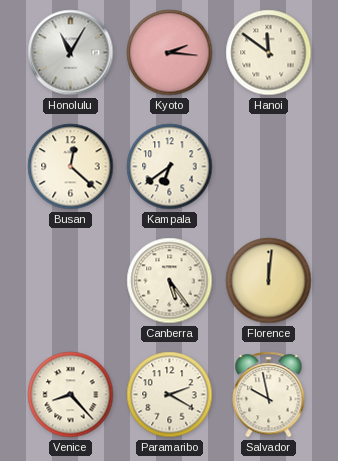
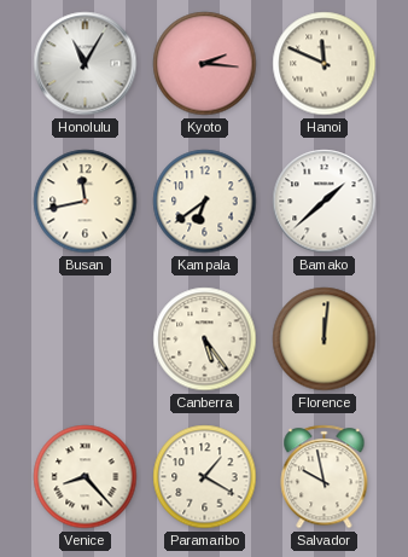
Hanoi: 11:51 -> 11:49
Busan: 12:22 -> 11:43
Bamako: none -> 1:38
Paramaribo: 2:20 -> 1:20
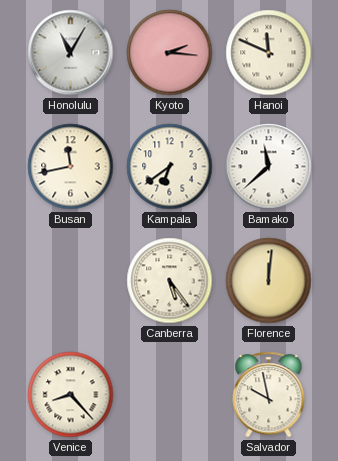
Bamako: 1:38 -> 11:38
Paramaribo: 1:20 -> none
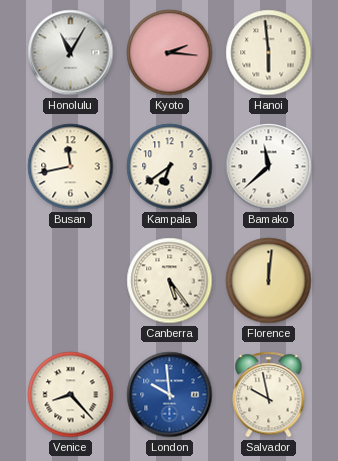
Hanoi: 11:49 -> 5:59
London: none -> 9:59
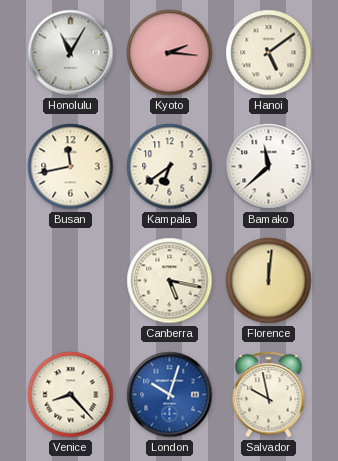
Hanoi: 5:59 -> 5:09
Canberra: 5:24 -> 5:17
London: 9:59 -> 10:03
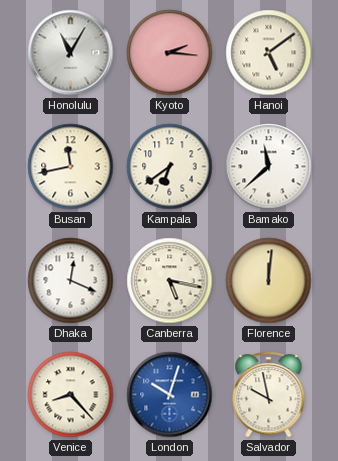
Dhaka: none -> 12:19
